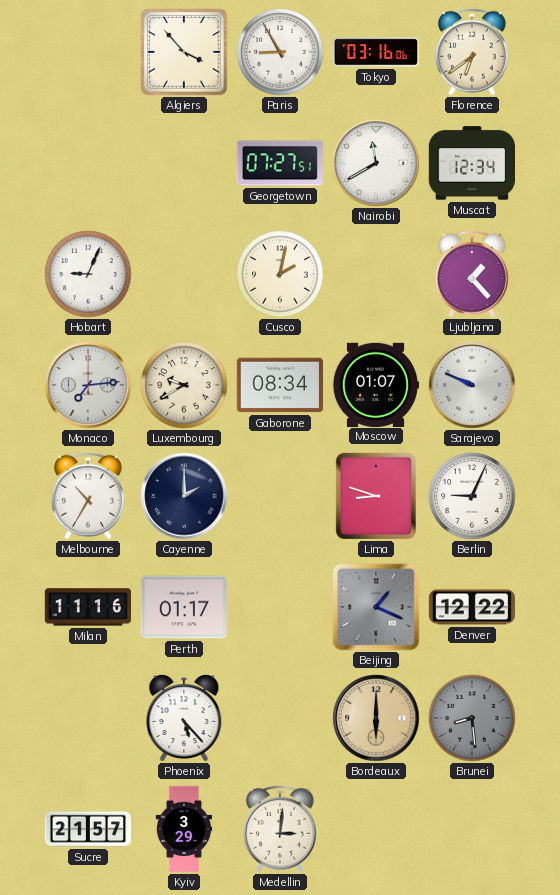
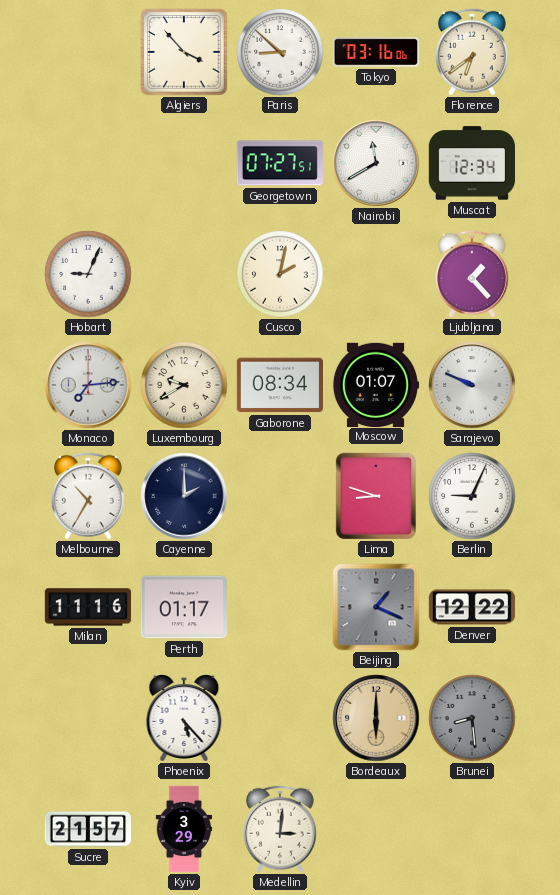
Paris: 8:55 -> 8:52
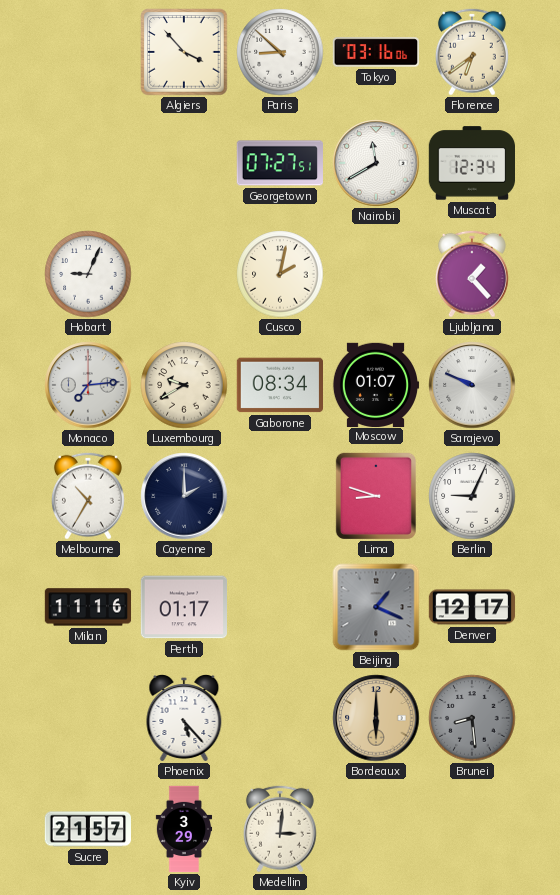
Denver: 12:22 -> 12:17
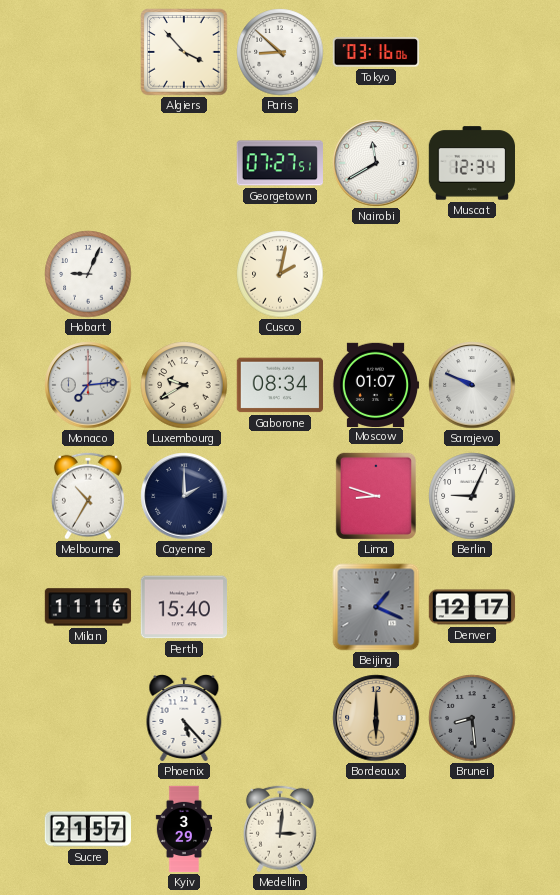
Florence: 6:39 -> none
Ljubljana: 1:23 -> none
Perth: 01:17 -> 15:40
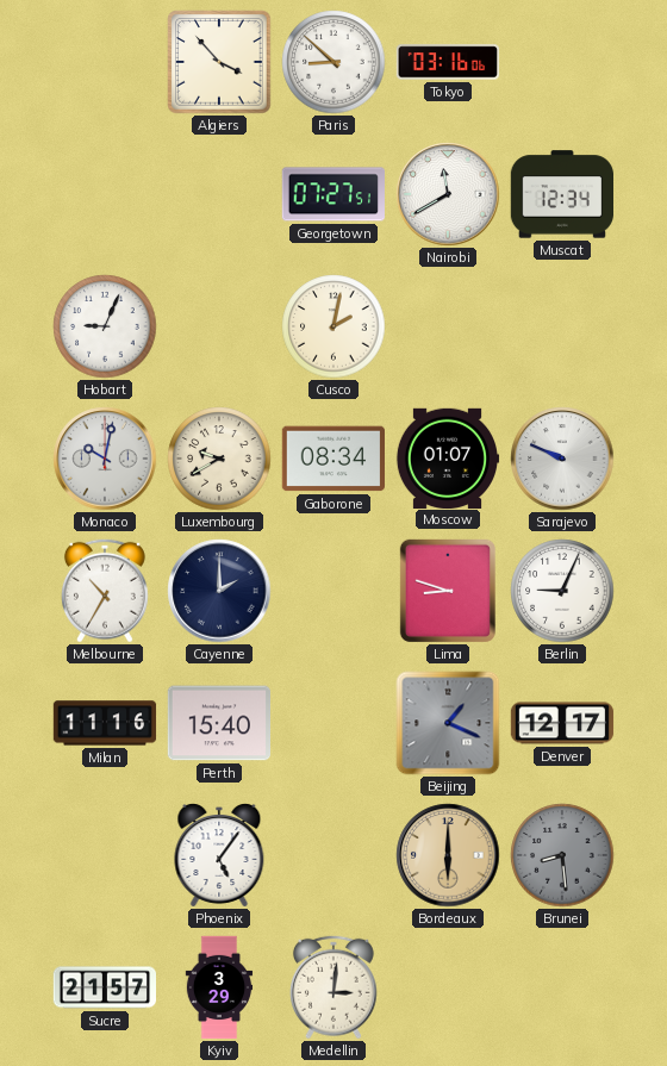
Monaco: 7:14 -> 10:02
Phoenix: 5:23 -> 5:06
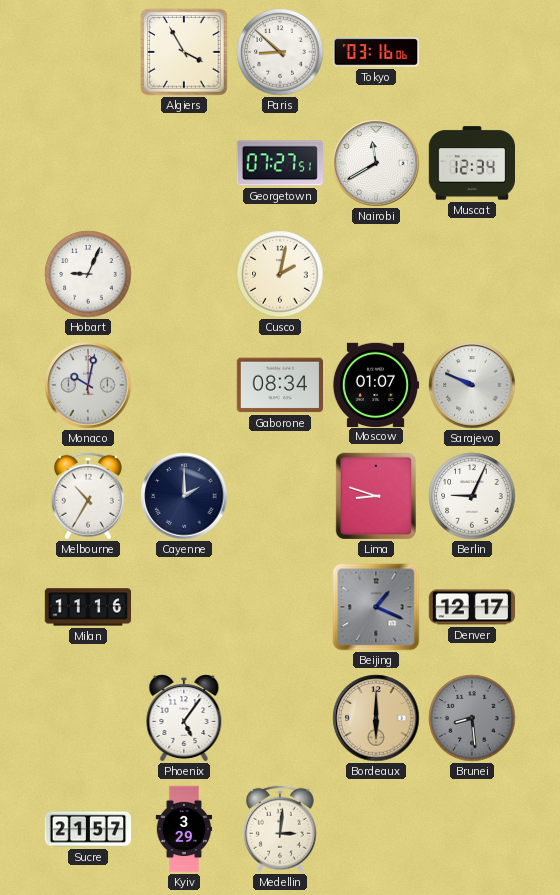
Algiers: 3:53 -> 3:55
Luxembourg: 9:40 -> none
Perth: 15:40 -> none
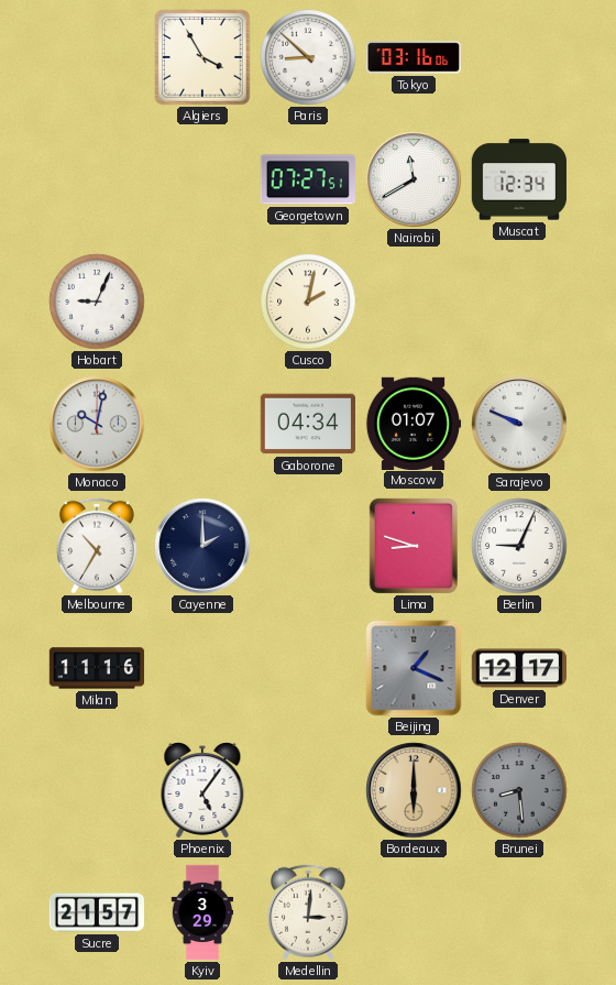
Gaborone: 08:34 -> 04:34
